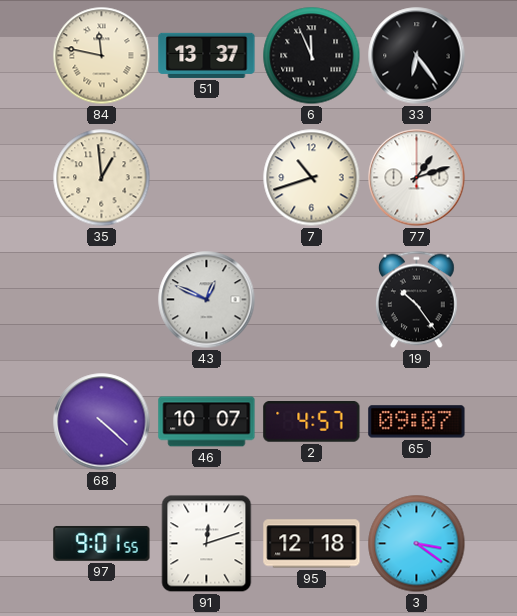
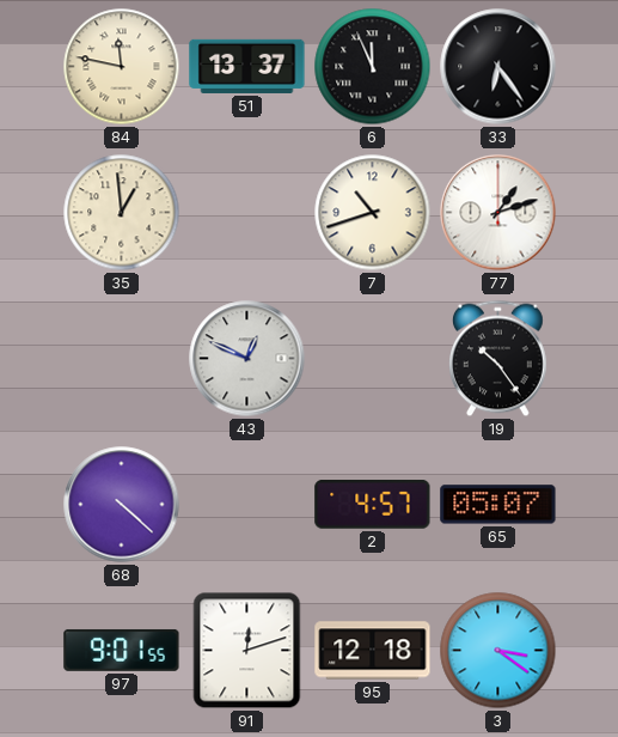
46: 10:07 -> none
65: 09:07 -> 05:07
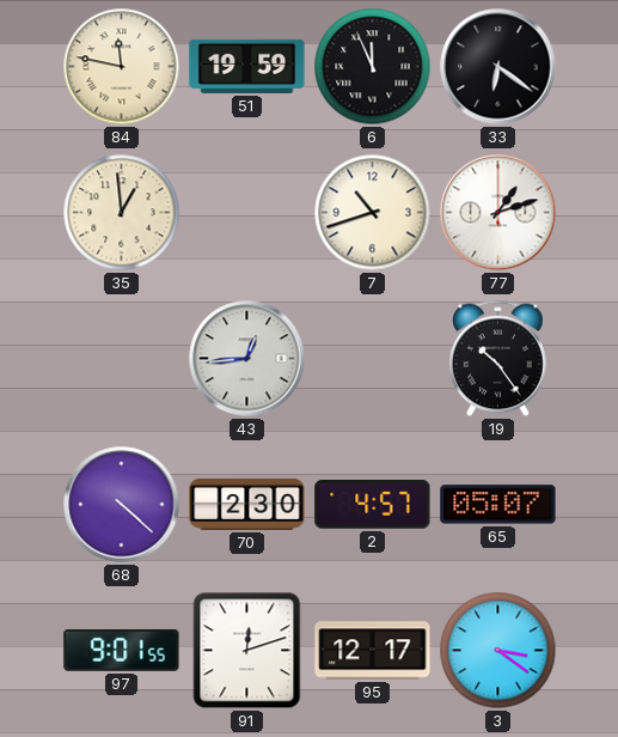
51: 13:37 -> 19:59
33: 6:24 -> 6:21
43: 12:49 -> 12:44
70: none -> 2:30
95: 12:18 -> 12:17
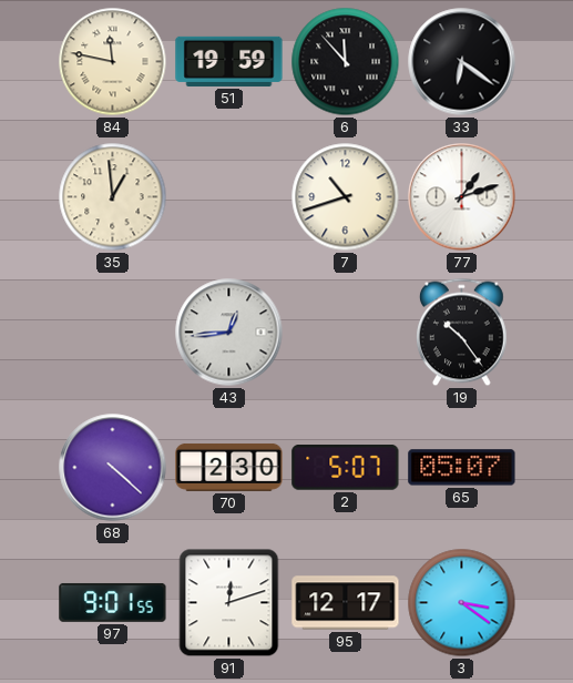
6: 11:56 -> 11:53
2: 4:57 -> 5:07
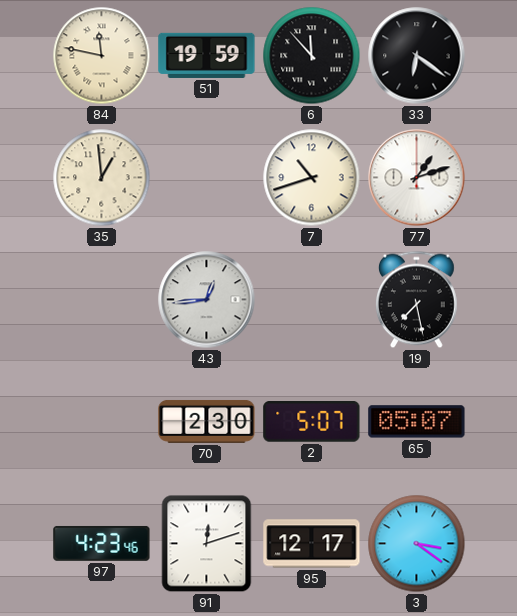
19: 10:24 -> 7:28
68: 4:22 -> none
97: 9:01 -> 4:23
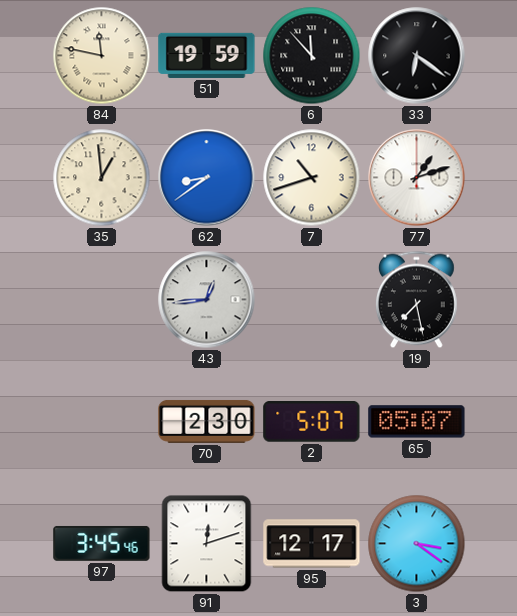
62: none -> 8:39
97: 4:23 -> 3:45
